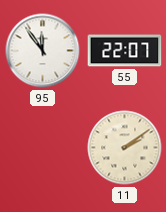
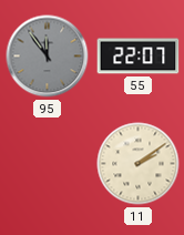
95 dial: white -> grey
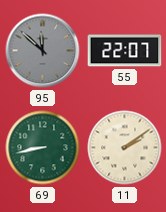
95: 11:54 -> 11:52
69: none -> 8:43
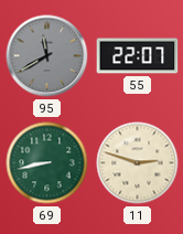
95: 11:52 -> 11:40
11: 2:09 -> 2:48
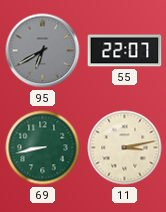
95: 11:40 -> 6:40
11: 2:48 -> 3:13
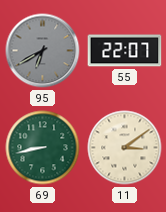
11: 3:13 -> 3:09
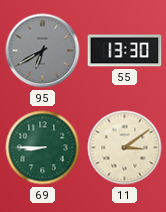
55: 22:07 -> 13:30
69: 8:43 -> 8:45
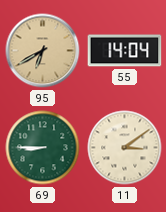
95 dial: grey -> champagne
55: 13:30 -> 14:04
